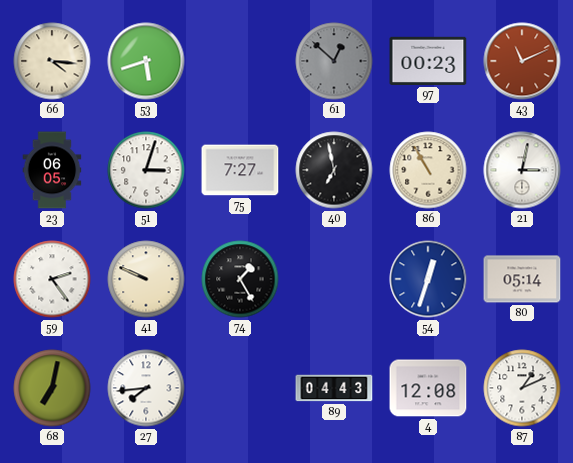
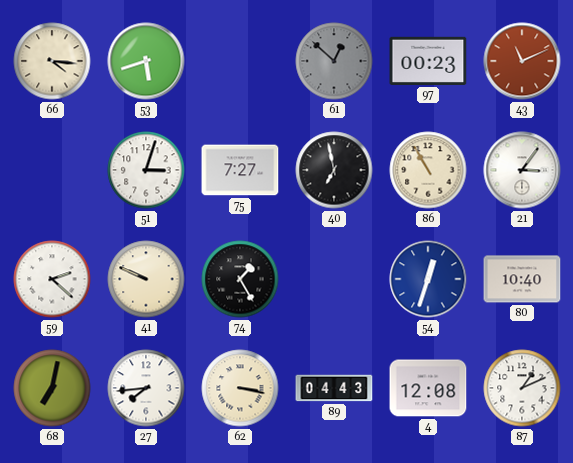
23: 06:05 -> none
21: 3:02 -> 3:06
59: 2:24 -> 2:22
80: 05:14 -> 10:40
62: none -> 3:17
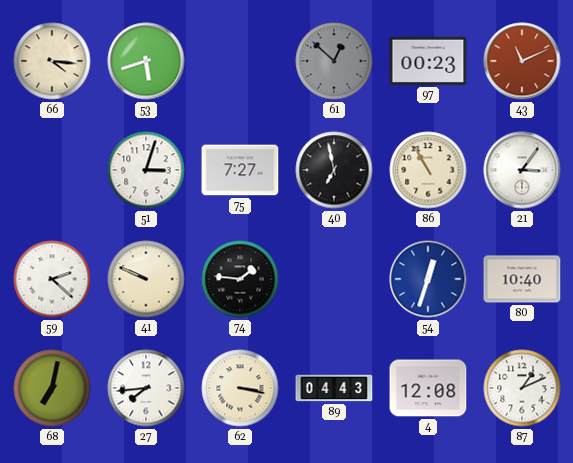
74: 1:25 -> 1:46
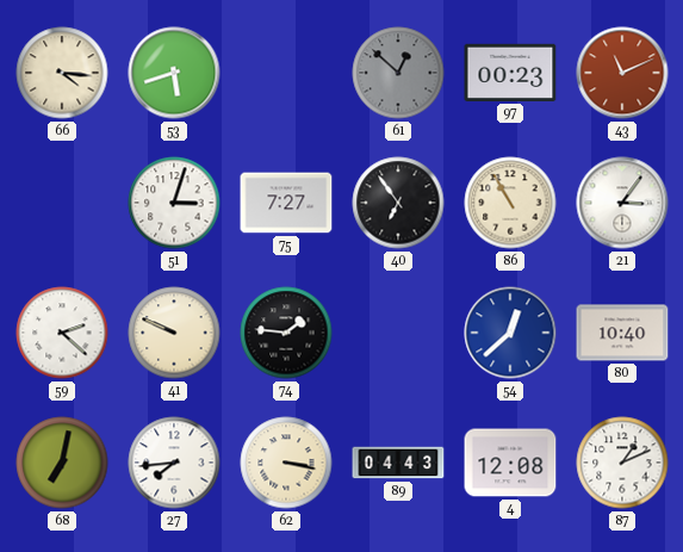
40: 6:58 -> 6:54
54: 12:33 -> 12:38
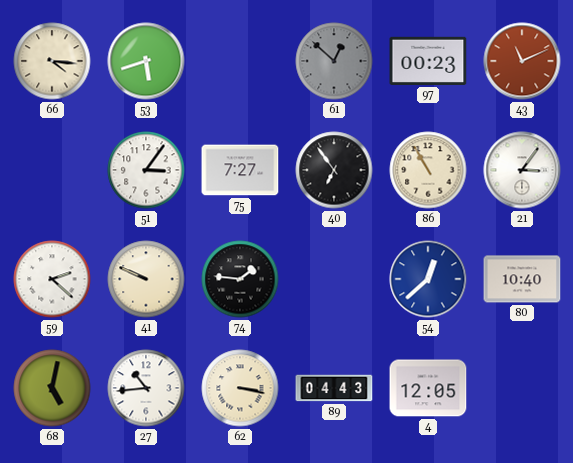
51: 3:03 -> 3:06
68: 7:02 -> 5:02
27: 7:44 -> 10:44
4: 12:08 -> 12:05
87: 1:11 -> none
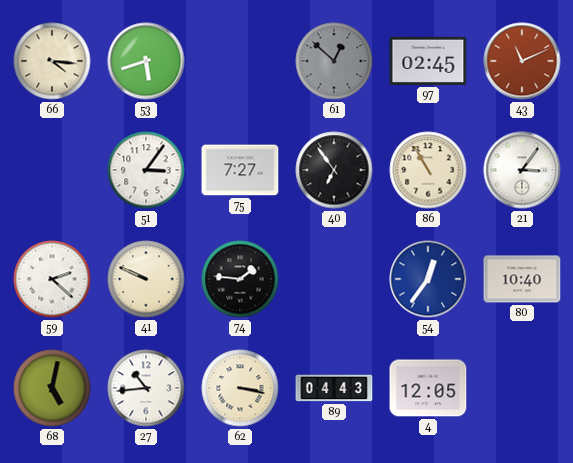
97: 00:23 -> 02:45
54: 12:38 -> 12:36
